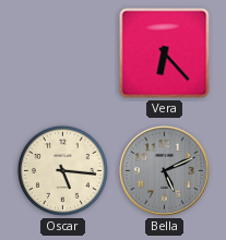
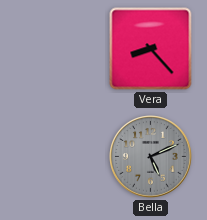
Vera: 6:23 -> 8:23
Oscar: 5:16 -> none
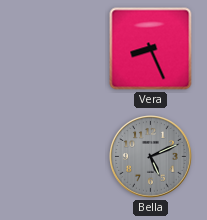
Vera: 8:23 -> 8:26
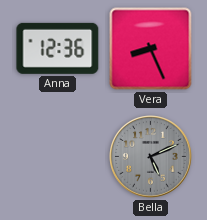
Anna: none -> 12:36
